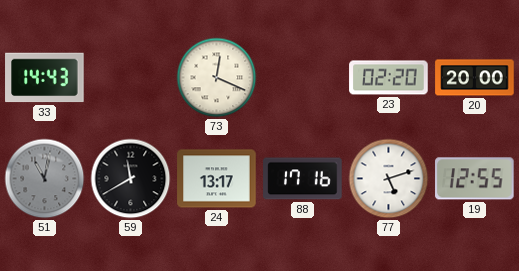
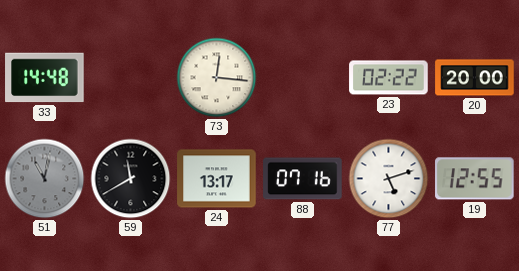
33: 14:43 -> 14:48
73: 12:19 -> 12:16
23: 02:20 -> 02:22
88: 17:16 -> 07:16
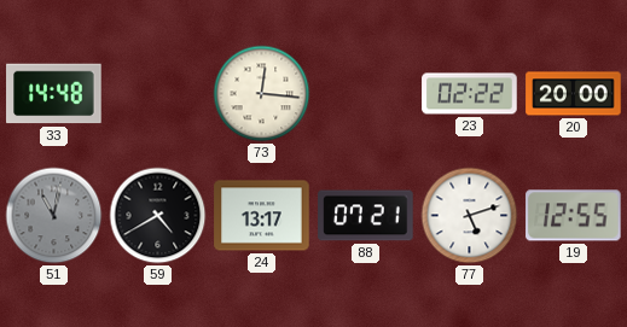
59: 11:40 -> 4:40
88: 07:16 -> 07:21
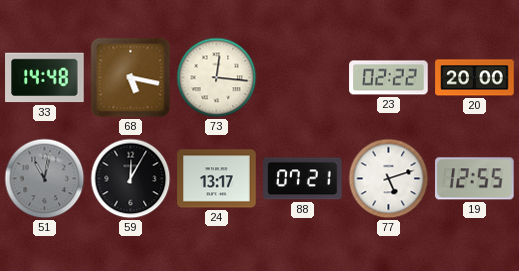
68: none -> 5:17
59: 4:40 -> 12:05
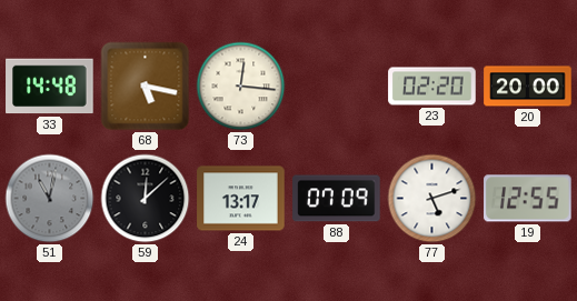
23: 02:22 -> 02:20
59: 12:05 -> 12:08
88: 07:21 -> 07:09
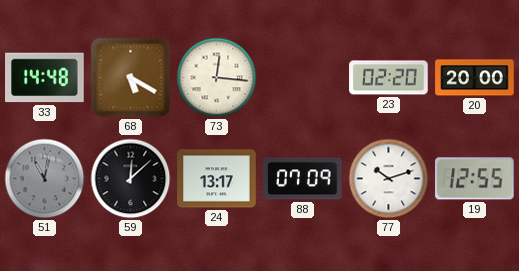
68: 5:17 -> 5:20
77: 5:12 -> 10:12
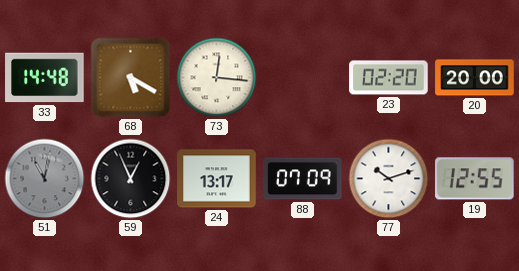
59: 12:08 -> 12:56
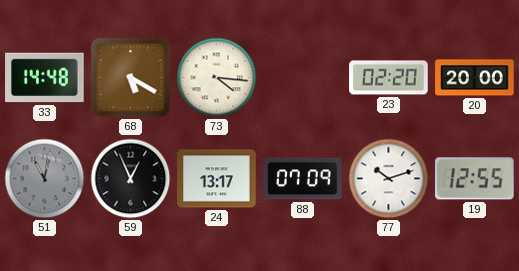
73: 12:16 -> 4:16
